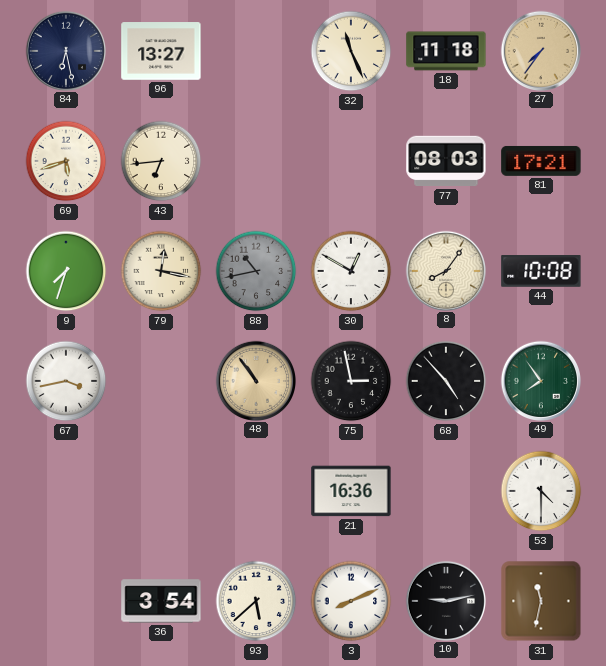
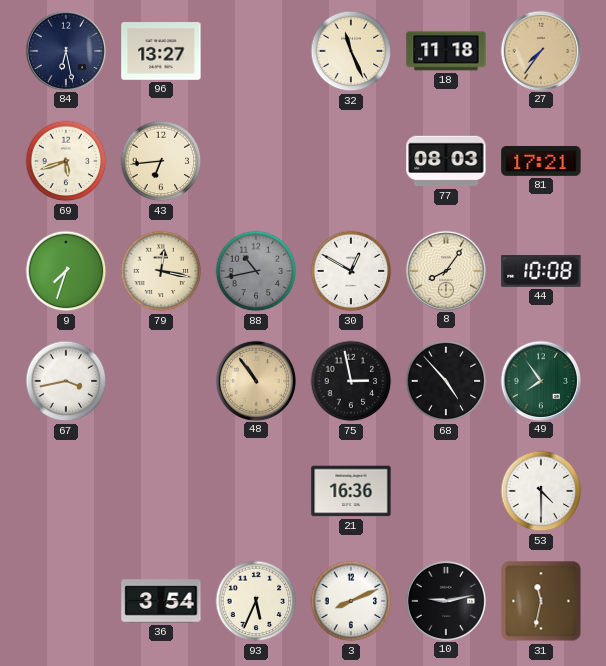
93: 5:38 -> 5:34
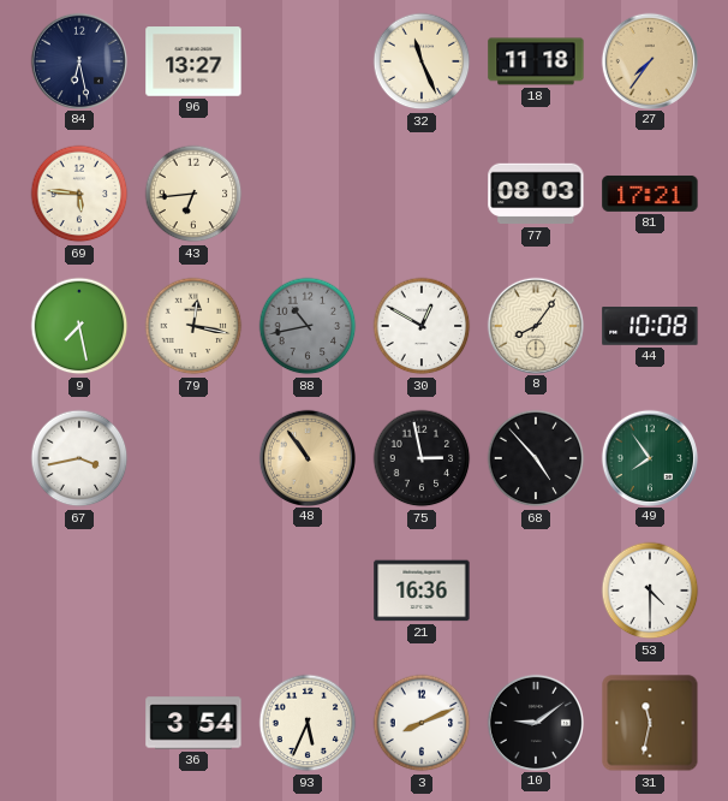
69: 5:42 -> 5:46
9: 7:33 -> 7:28
10: 9:13 -> 9:09
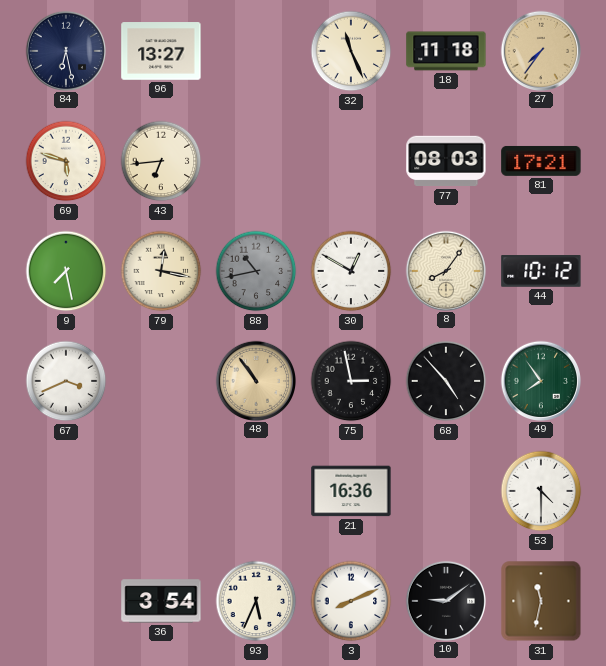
69: 5:46 -> 5:48
44: 10:08 -> 10:12
67: 3:43 -> 3:41
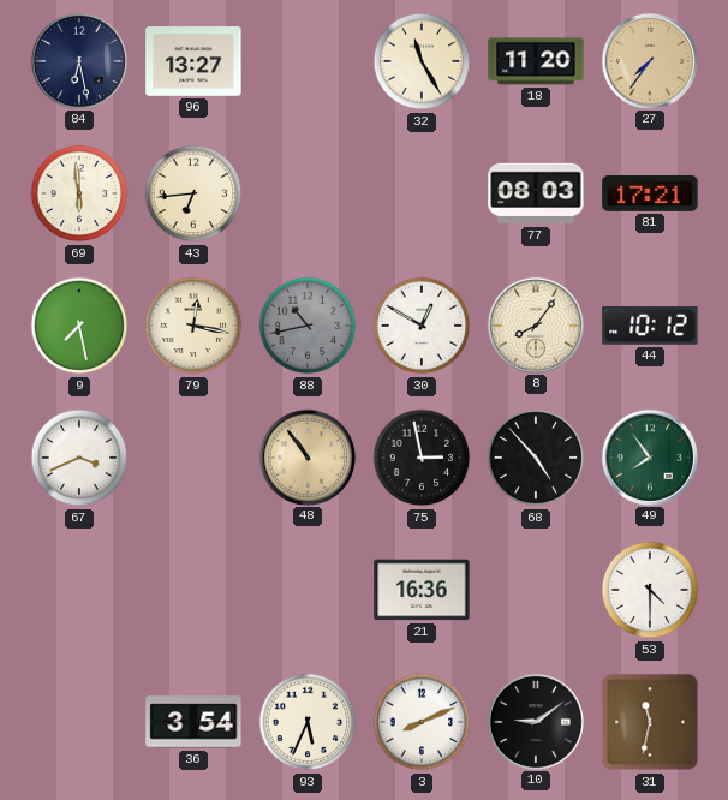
32: 11:26 -> 11:25
18: 11:18 -> 11:20
69: 5:48 -> 5:59
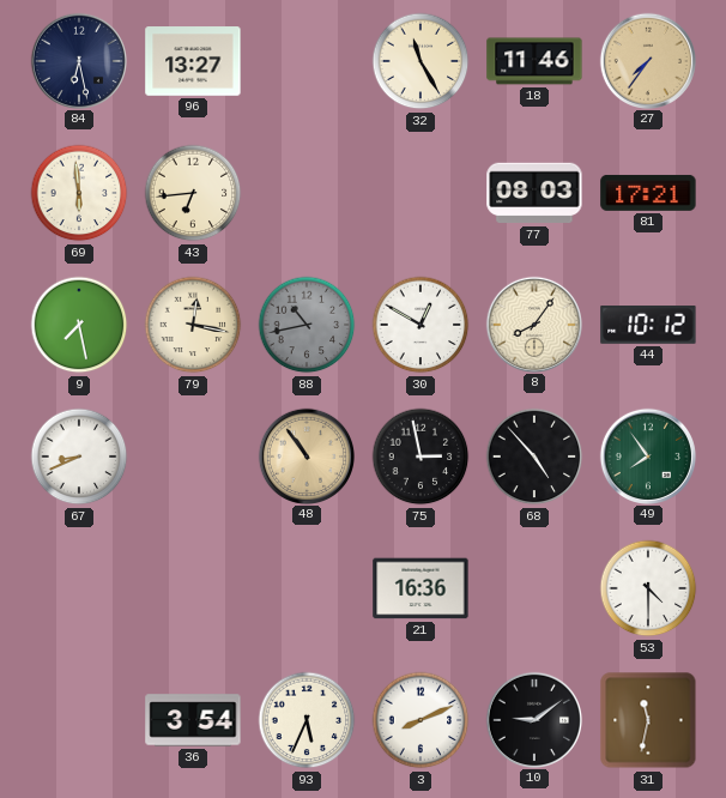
18: 11:20 -> 11:46
67: 3:41 -> 8:41
